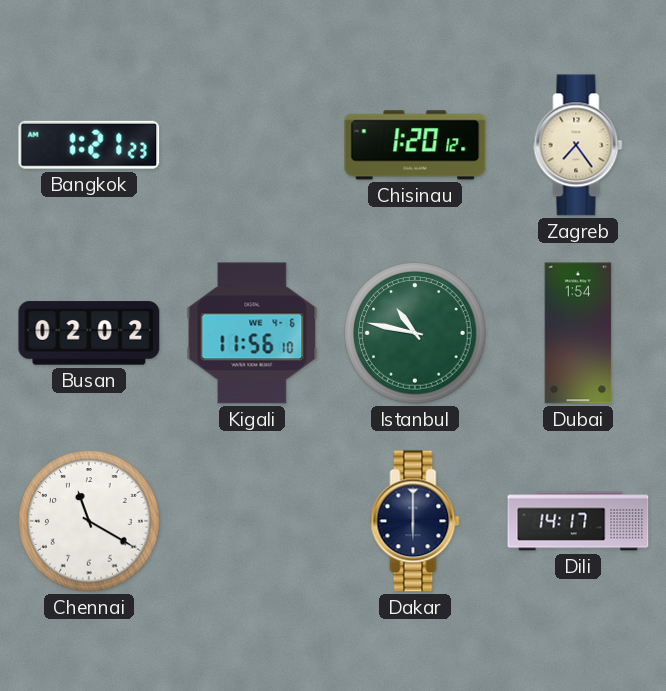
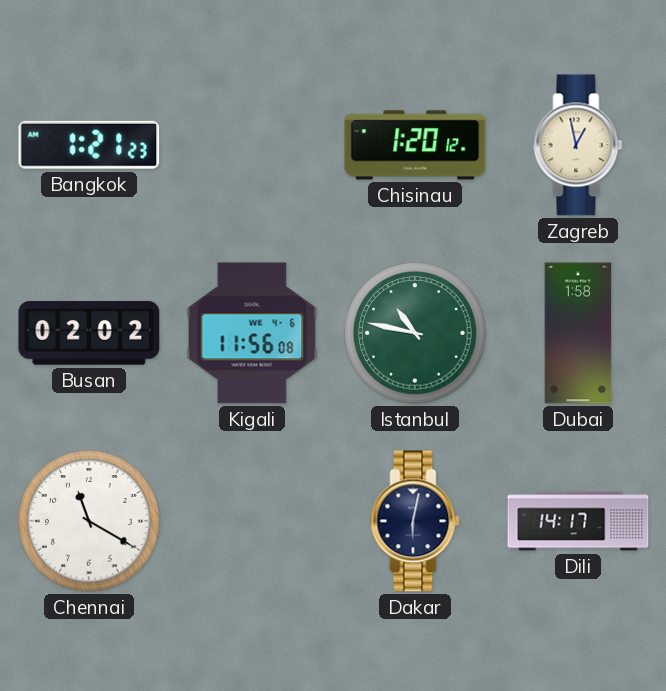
Zagreb: 7:24 -> 12:58
Kigali: 11:56:10 -> 11:56:08
Dubai: 1:54 -> 1:58
Dakar: 6:00 -> 6:02
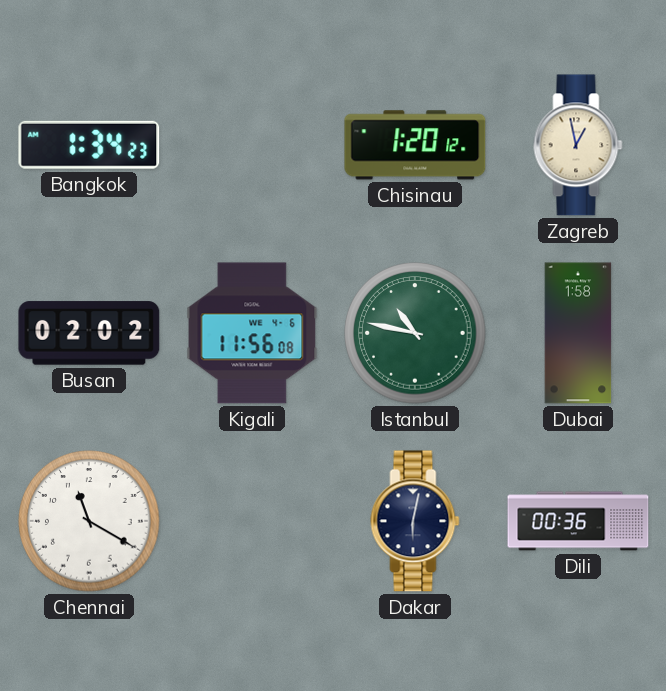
Bangkok: 1:21 -> 1:34
Dili: 14:17 -> 00:36
